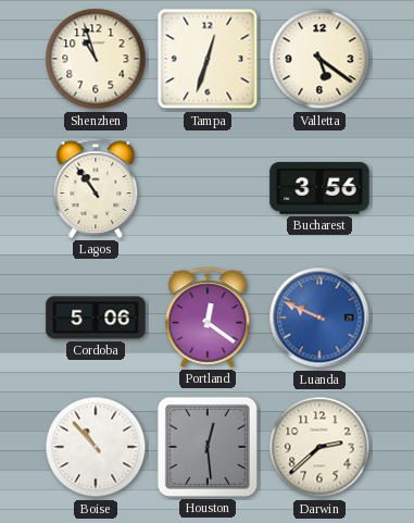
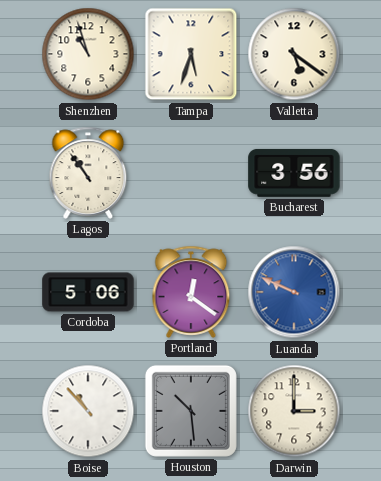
Tampa: 12:33 -> 5:33
Houston: 12:29 -> 10:29
Darwin: 2:38 -> 3:00
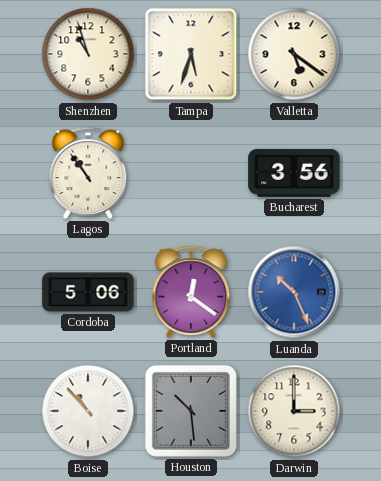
Luanda: 9:49 -> 10:26
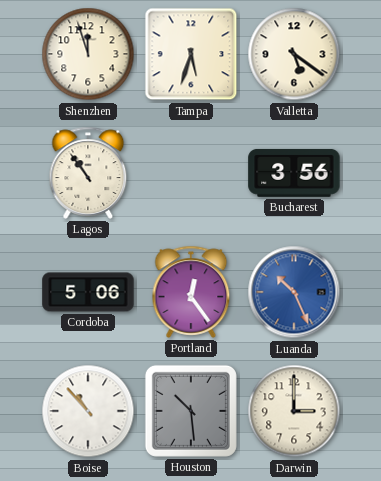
Shenzhen: 10:57 -> 11:57
Portland: 12:21 -> 12:24
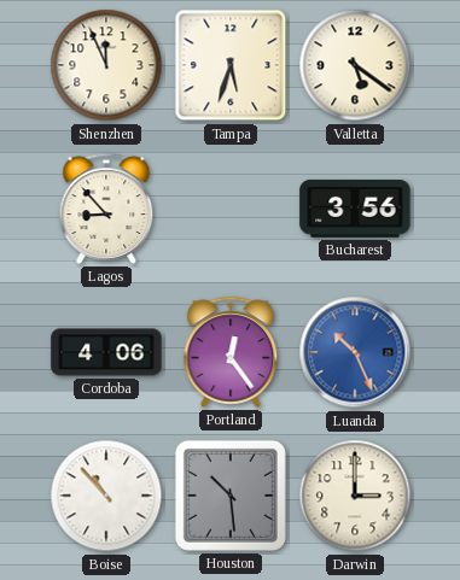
Shenzhen: 11:57 -> 11:56
Lagos: 10:54 -> 8:53
Cordoba: 5:06 -> 4:06
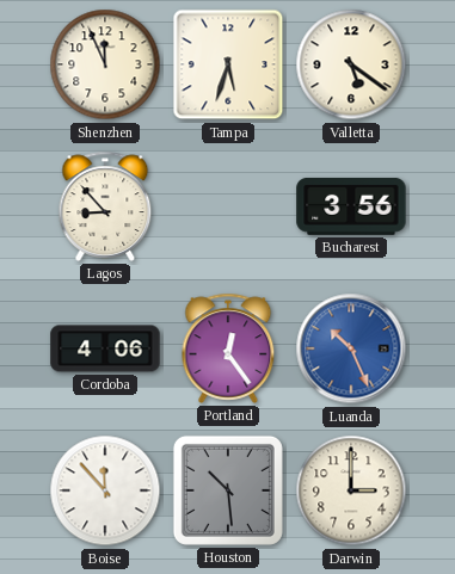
Boise: 10:53 -> 11:53
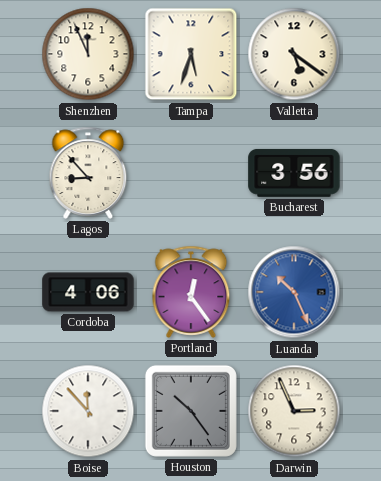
Houston: 10:29 -> 10:24
Darwin: 3:00 -> 2:56
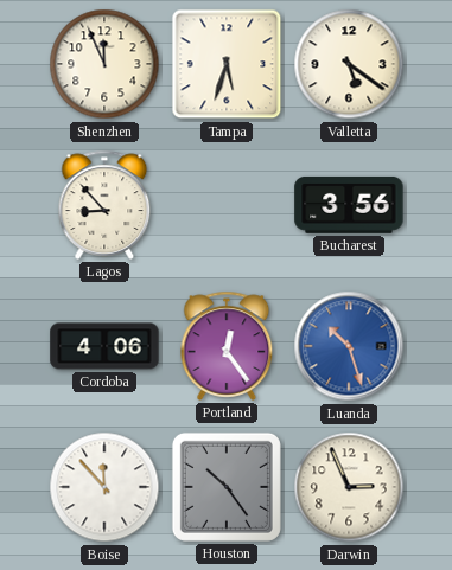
Luanda: 10:26 -> 10:27
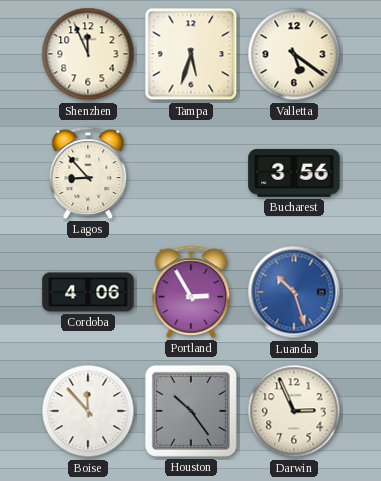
Portland: 12:24 -> 2:55
